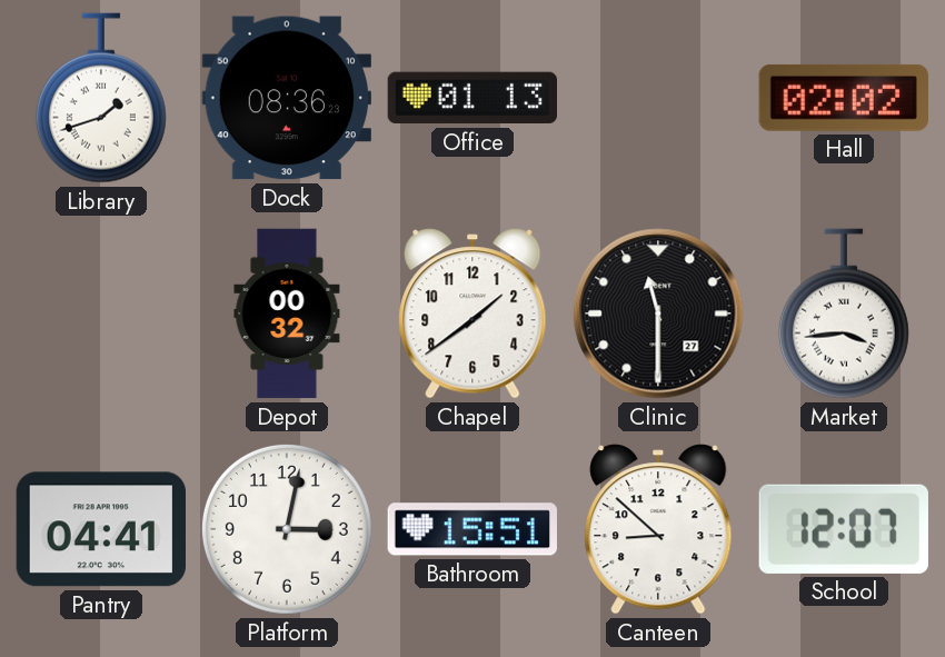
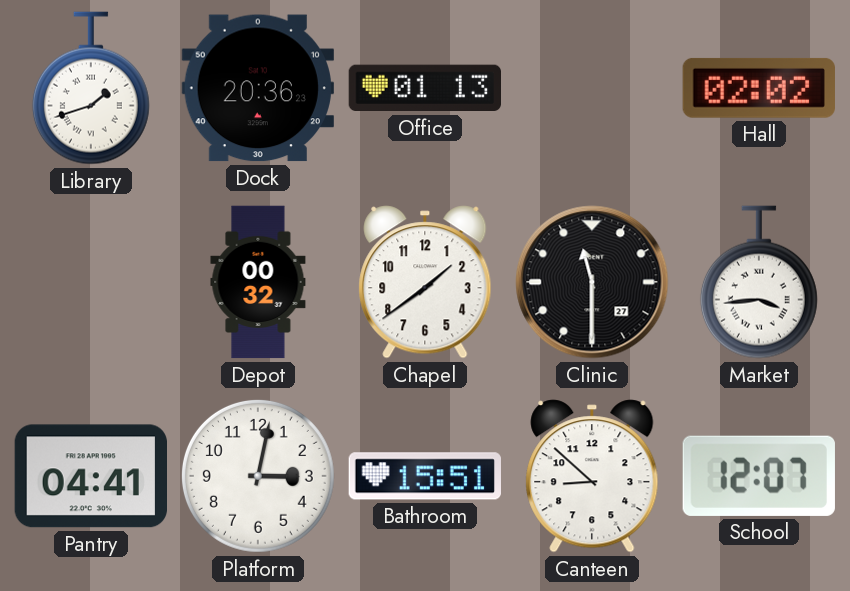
Dock: 08:36 -> 20:36
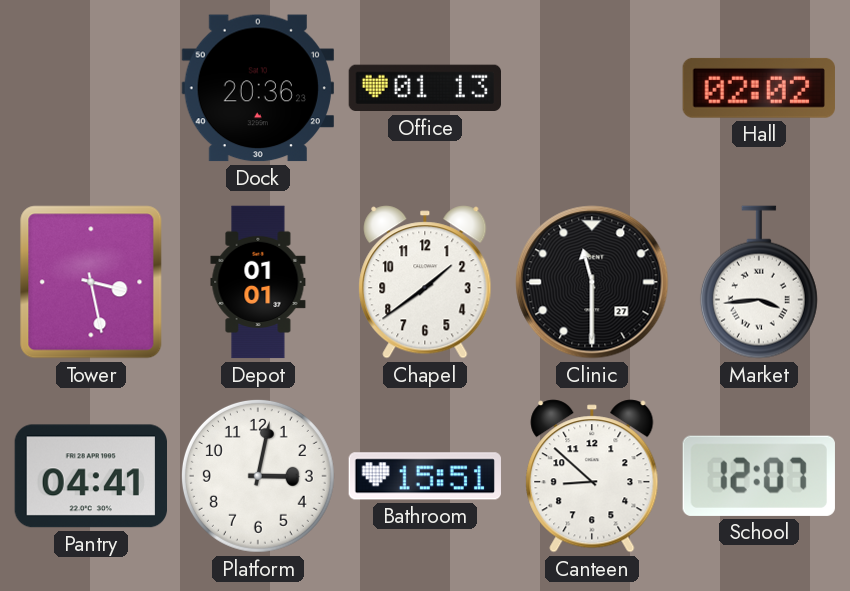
Library: 1:42 -> none
Tower: none -> 3:28
Depot: 00:32 -> 01:01
